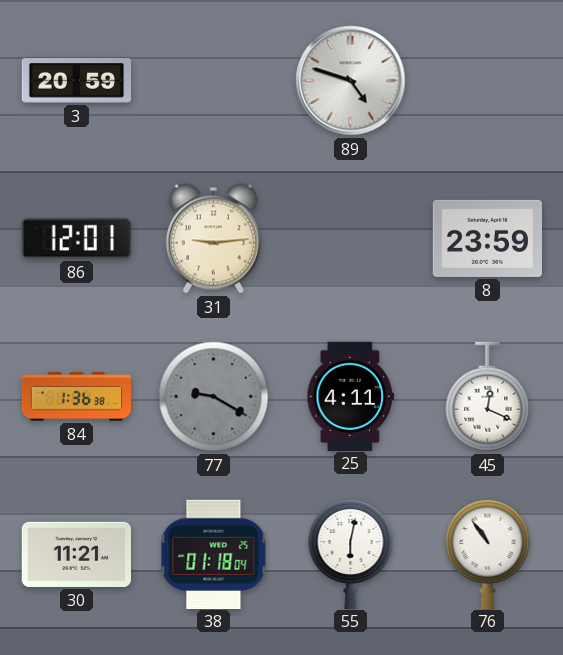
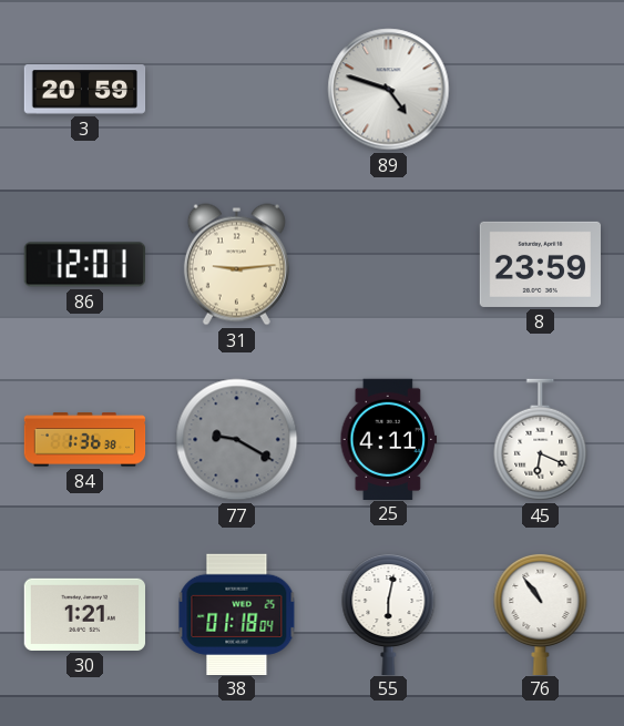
45: 12:19 -> 6:19
30: 11:21 -> 1:21
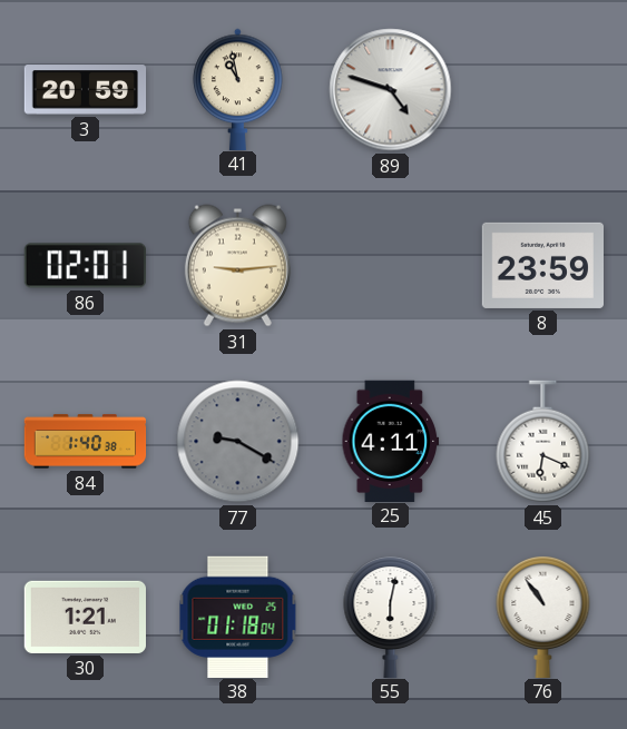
41: none -> 10:58
86: 12:01 -> 02:01
84: 1:36 -> 1:40
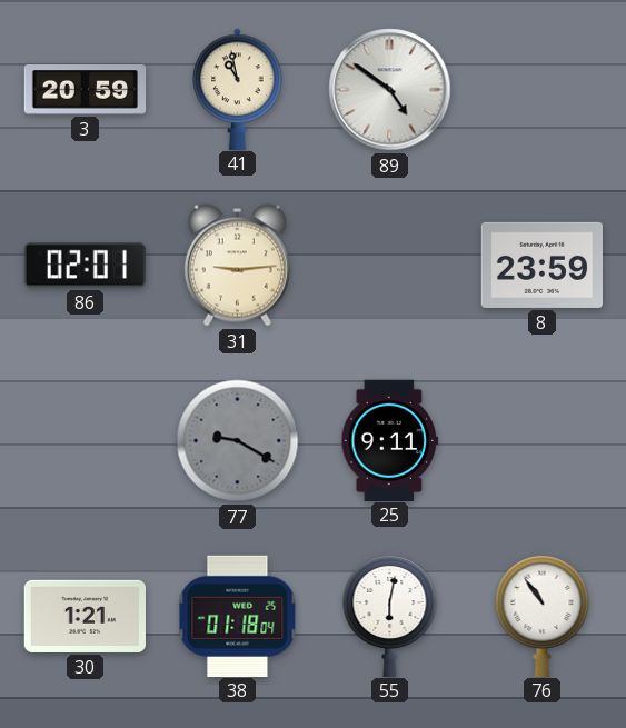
89: 4:48 -> 4:51
84: 1:40 -> none
25: 4:11 -> 9:11
45: 6:19 -> none
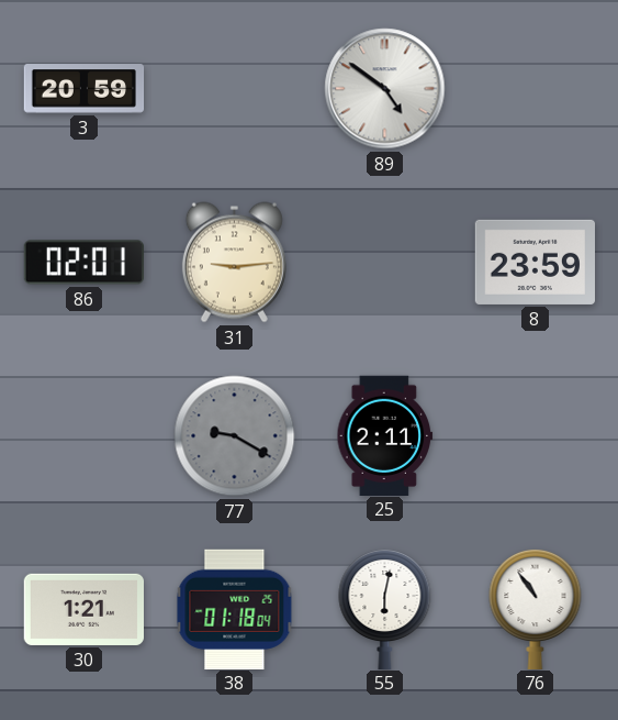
41: 10:58 -> none
25: 9:11 -> 2:11
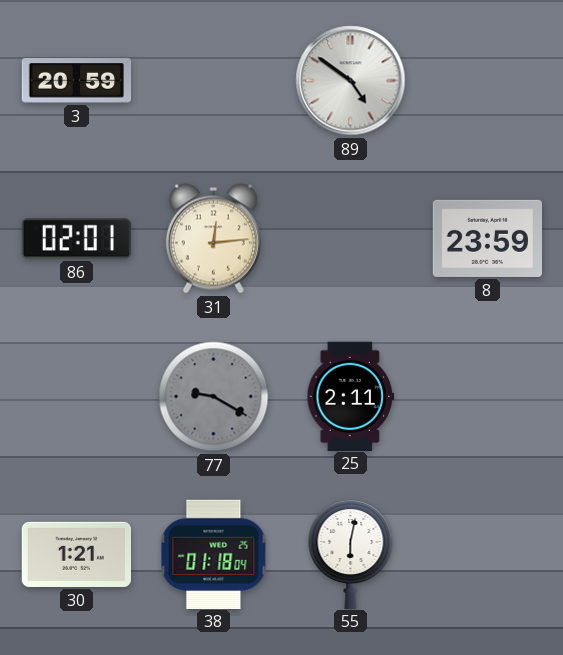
31: 9:14 -> 12:14
76: 10:54 -> none
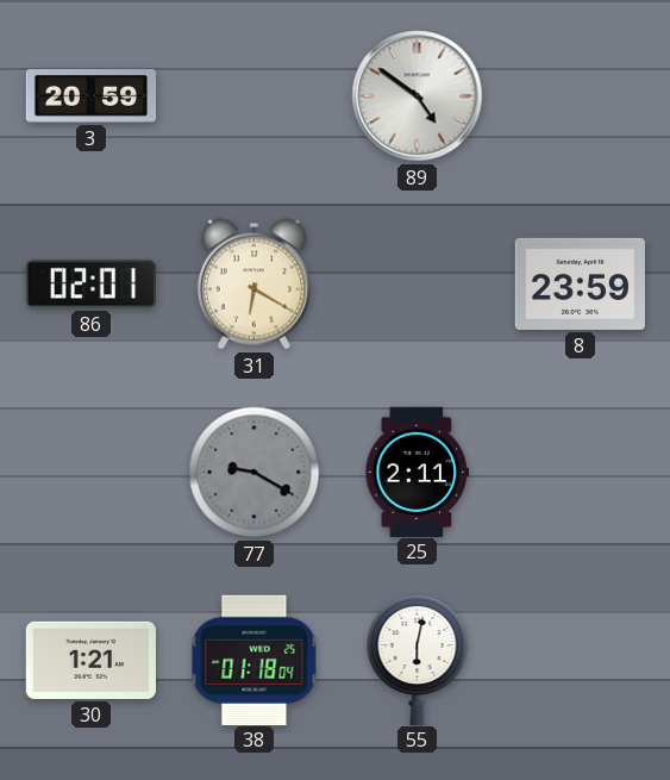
31: 12:14 -> 6:20
